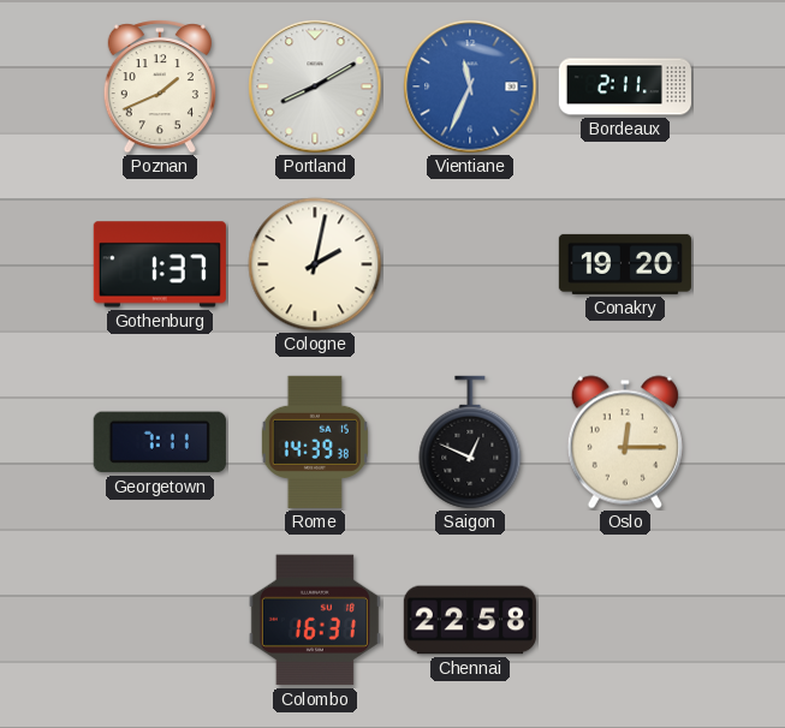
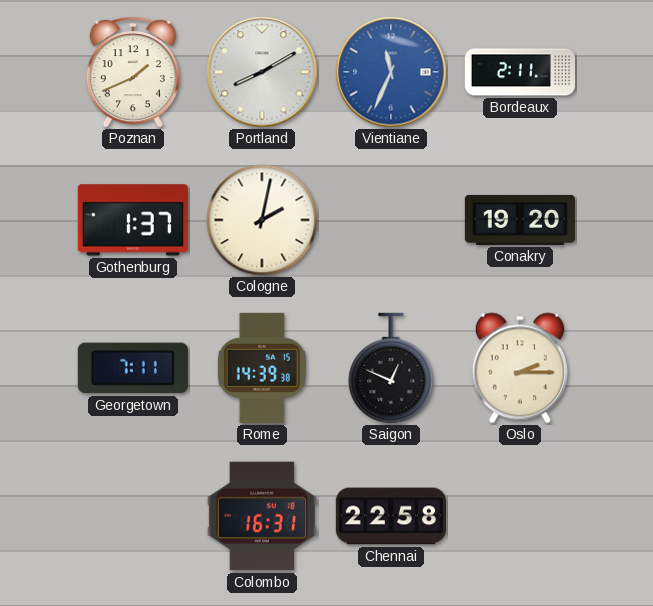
Oslo: 12:15 -> 2:15
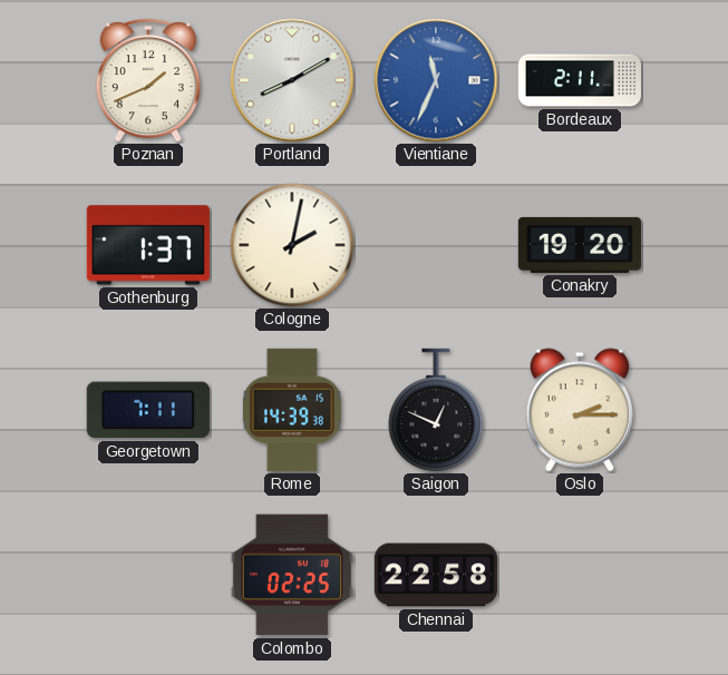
Colombo: 16:31 -> 02:25
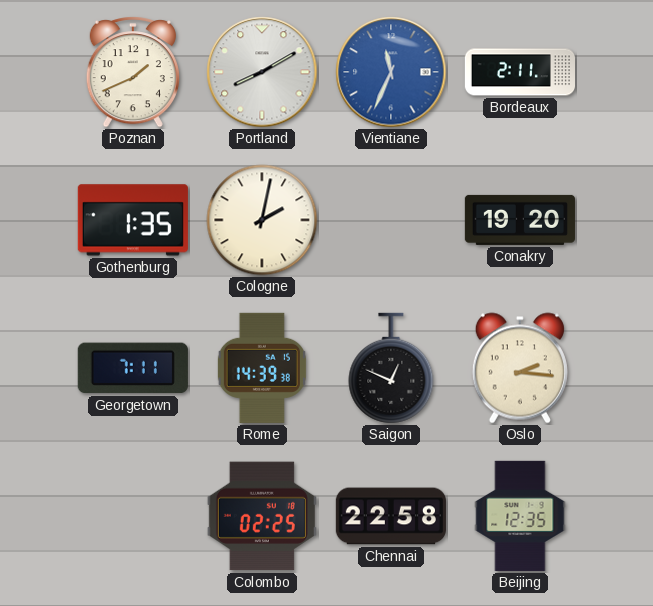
Gothenburg: 1:37 -> 1:35
Oslo: 2:15 -> 2:16
Beijing: none -> 12:35
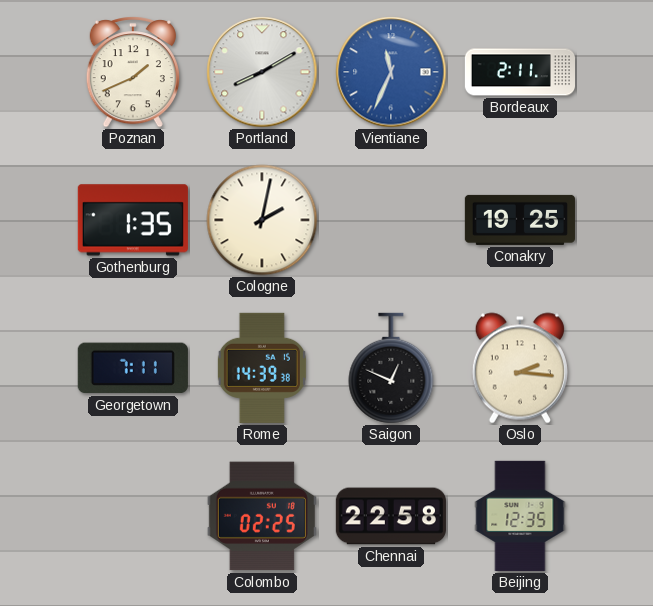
Conakry: 19:20 -> 19:25
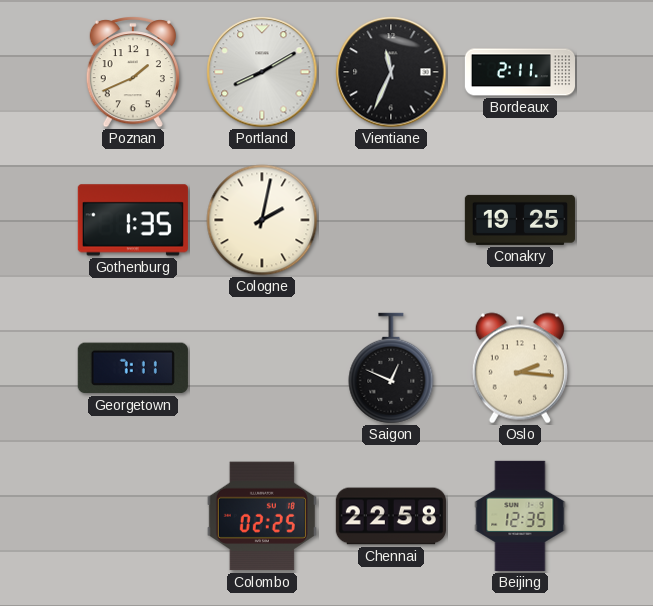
Vientiane dial: blue -> black
Rome: 14:39 -> none
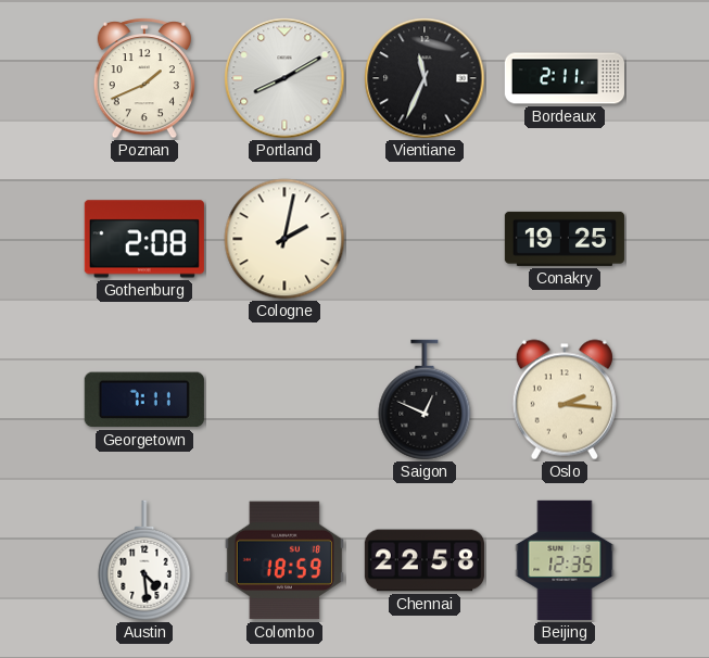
Gothenburg: 1:35 -> 2:08
Austin: none -> 4:29
Colombo: 02:25 -> 18:59
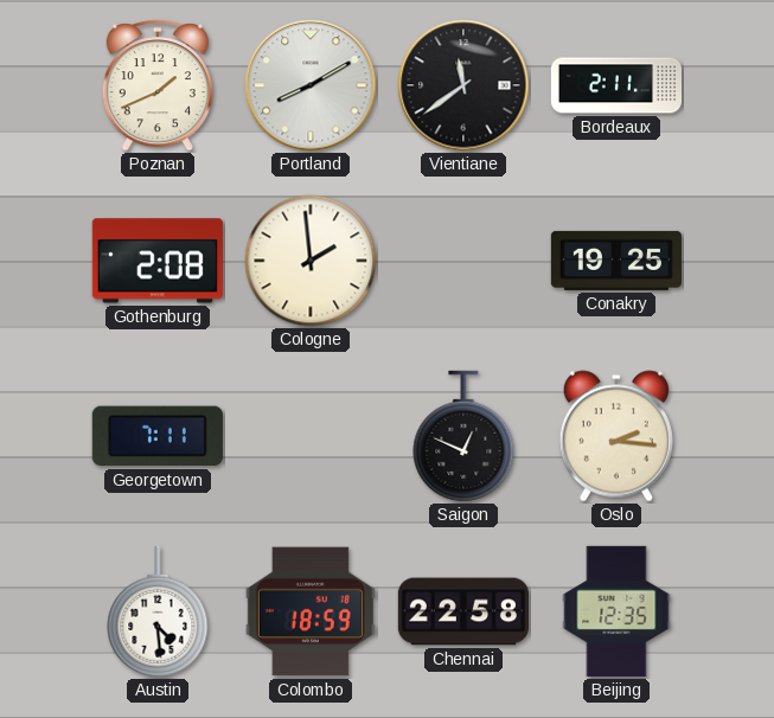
Vientiane: 11:34 -> 11:39
Cologne: 2:02 -> 1:59
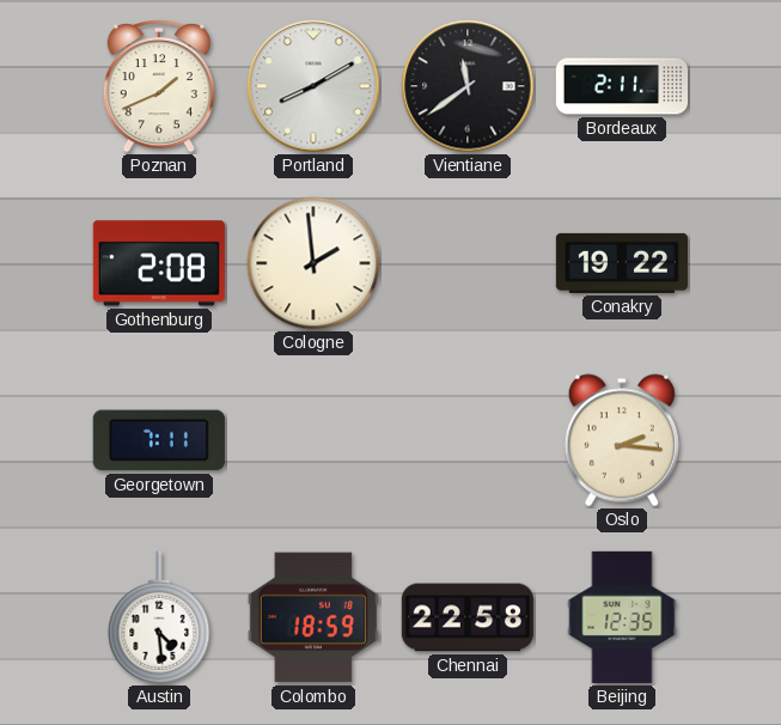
Conakry: 19:25 -> 19:22
Saigon: 12:49 -> none
